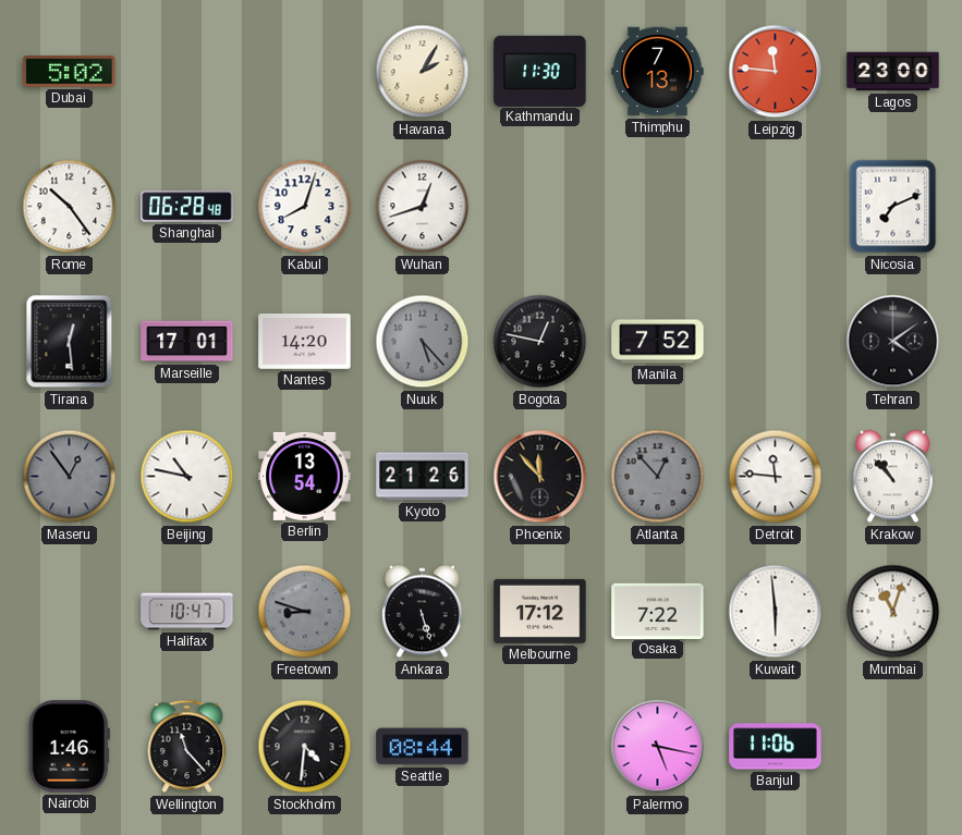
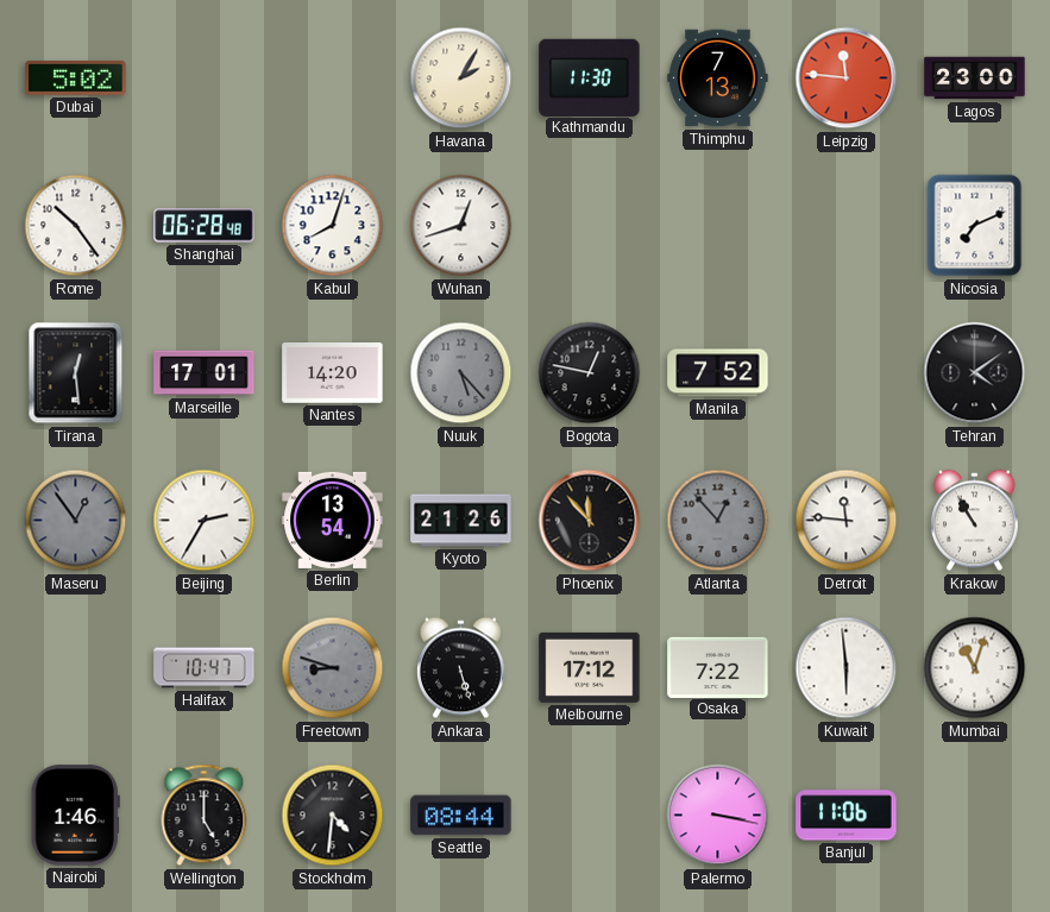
Beijing: 10:47 -> 2:35
Krakow: 10:53 -> 10:55
Wellington: 11:23 -> 5:00
Palermo: 5:17 -> 3:17
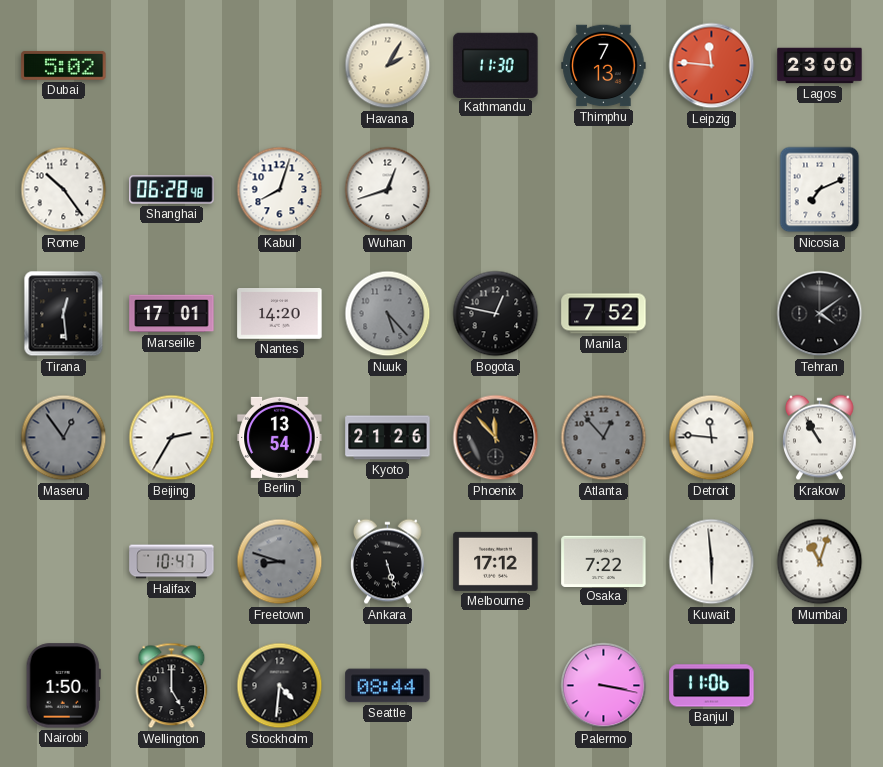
Nairobi: 1:46 -> 1:50
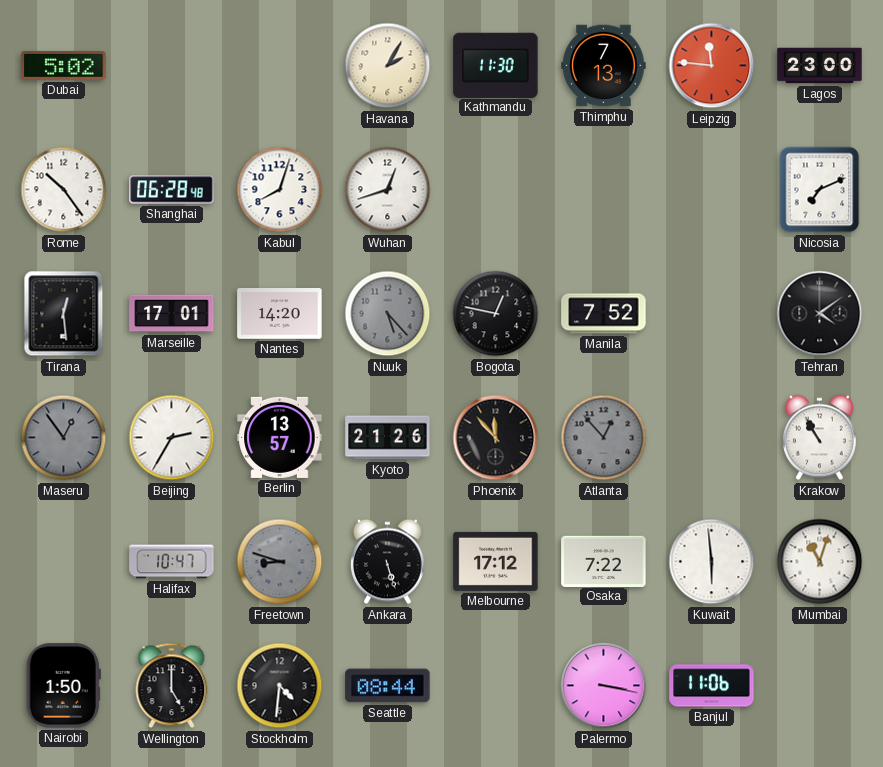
Berlin: 13:54 -> 13:57
Detroit: 11:46 -> none
